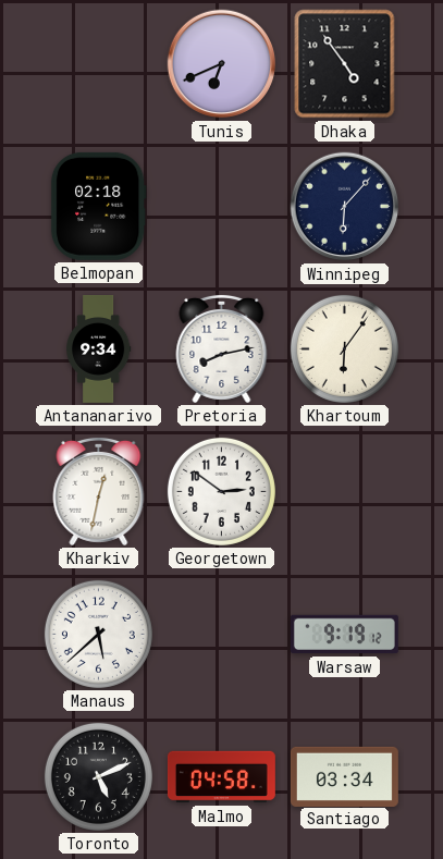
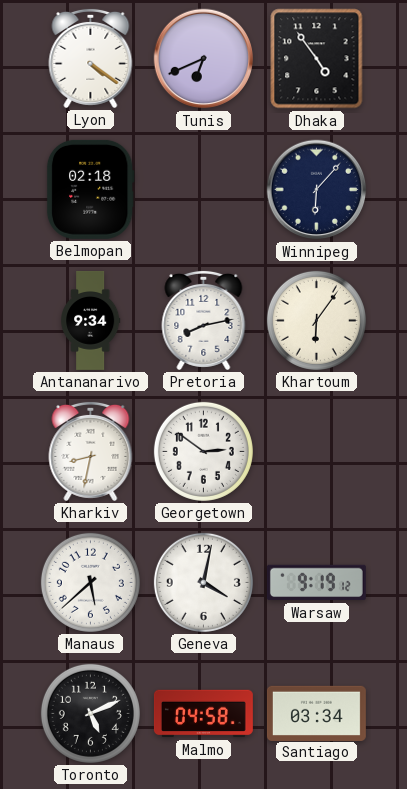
Lyon: none -> 4:21
Kharkiv: 12:32 -> 8:32
Geneva: none -> 4:02
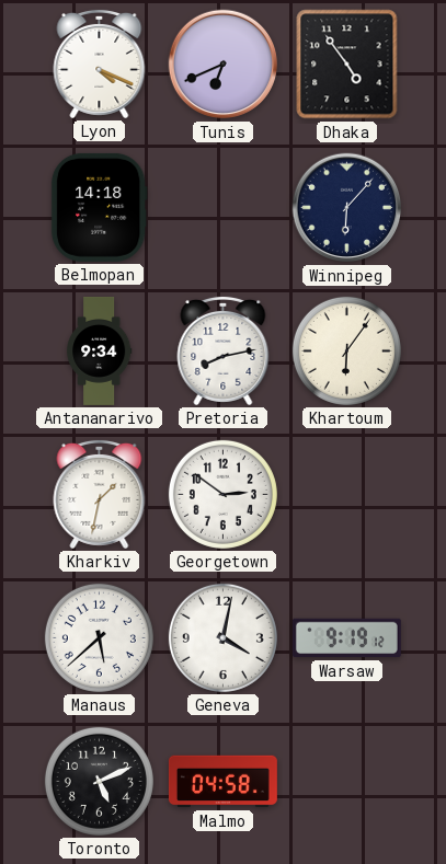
Lyon: 4:21 -> 4:19
Belmopan: 02:18 -> 14:18
Kharkiv: 8:32 -> 1:32
Santiago: 03:34 -> none
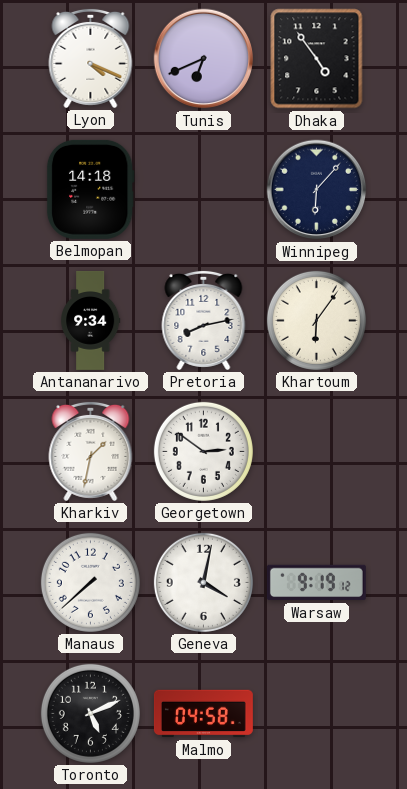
Manaus: 5:38 -> 7:38
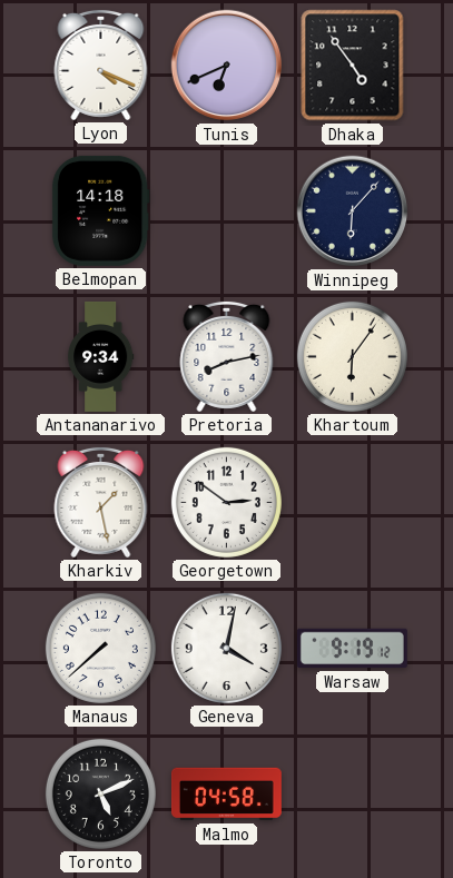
Kharkiv: 1:32 -> 1:28
